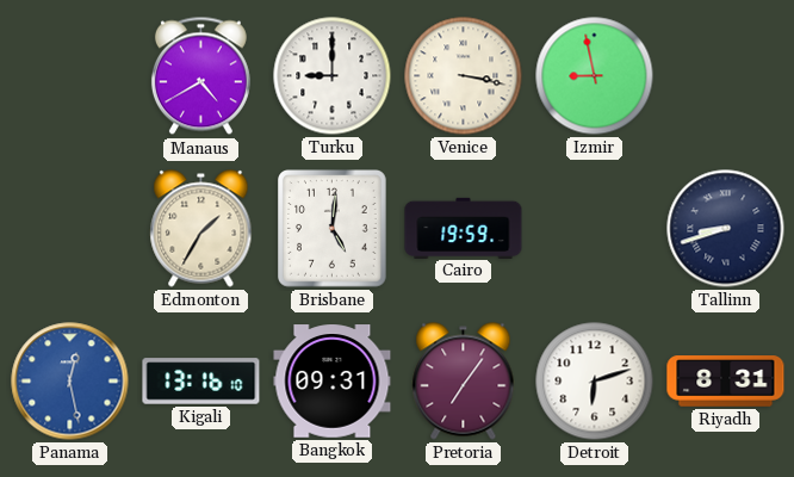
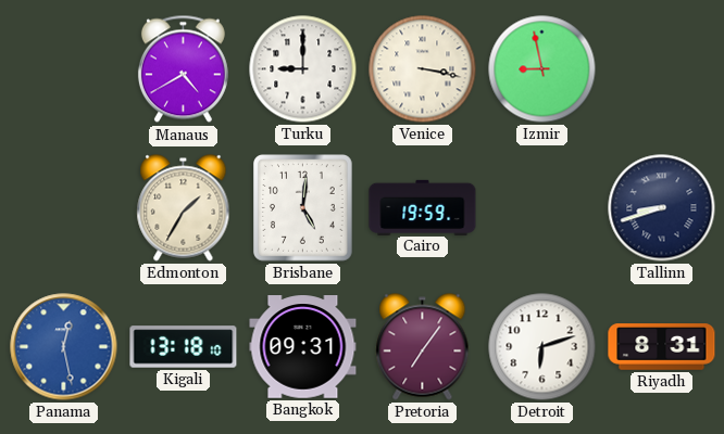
Kigali: 13:16 -> 13:18
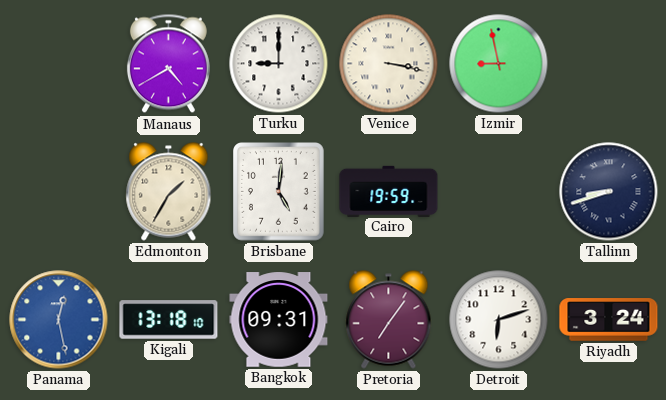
Riyadh: 8:31 -> 3:24
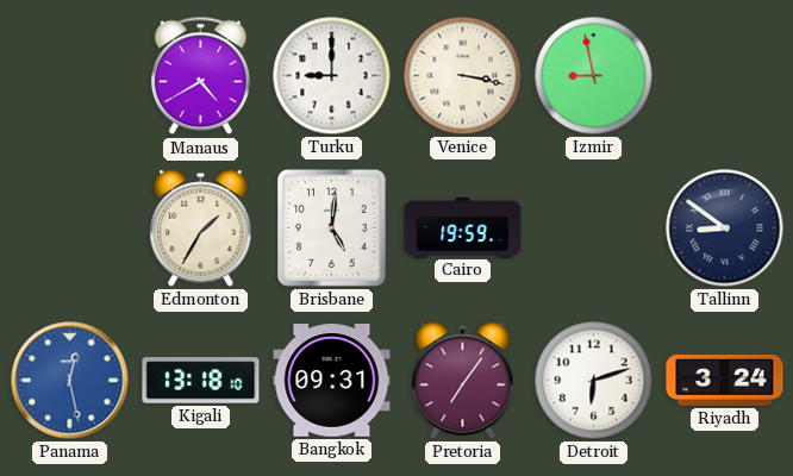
Tallinn: 8:42 -> 8:51
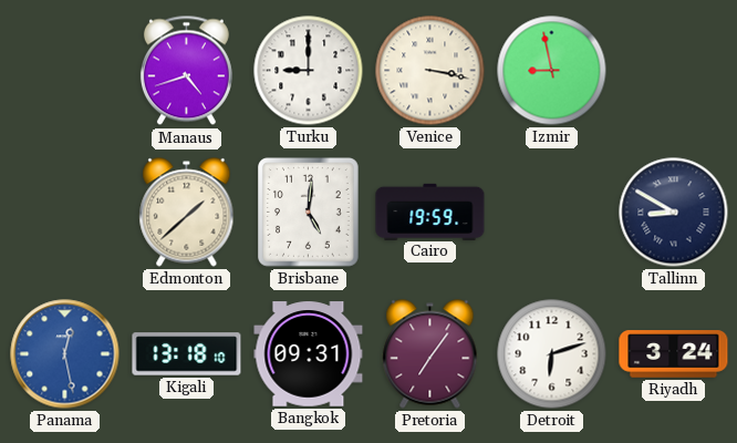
Manaus: 4:40 -> 4:42
Edmonton: 1:35 -> 1:38
Tallinn: 8:51 -> 8:50
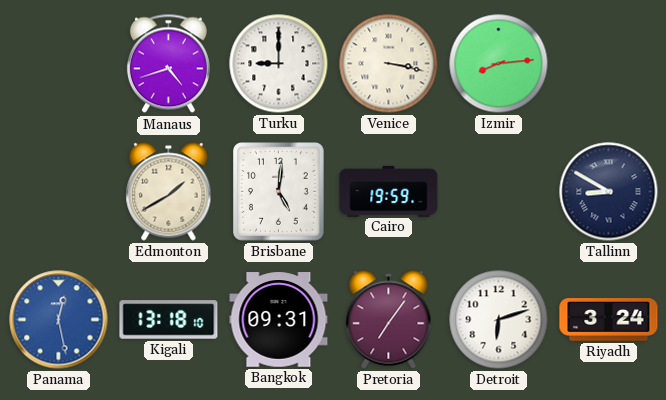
Izmir: 8:58 -> 8:14
Edmonton: 1:38 -> 1:40
